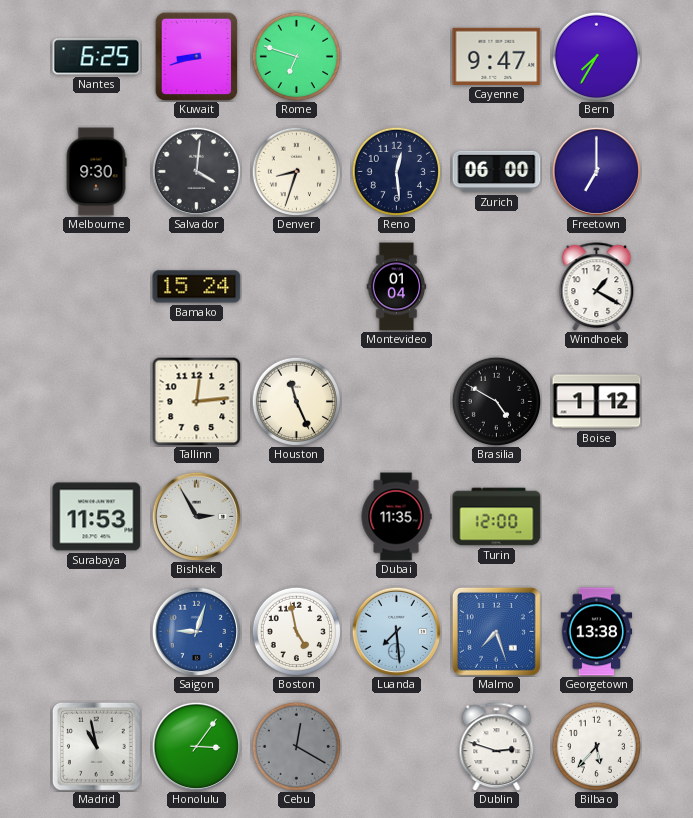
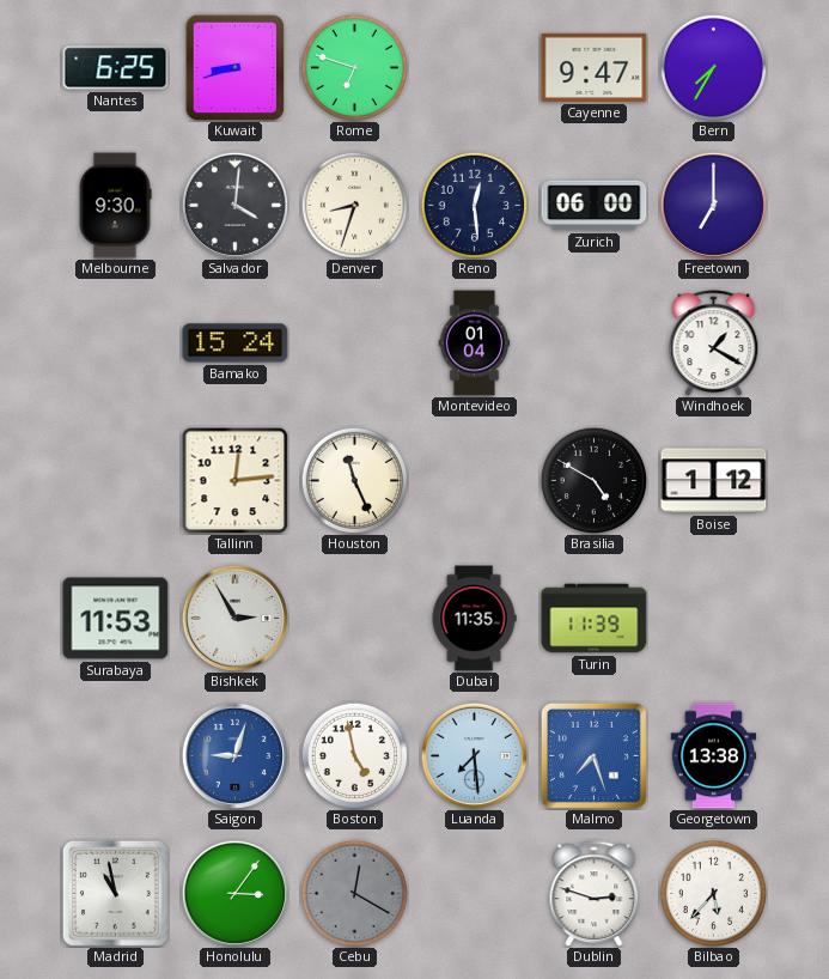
Turin: 12:00 -> 11:39
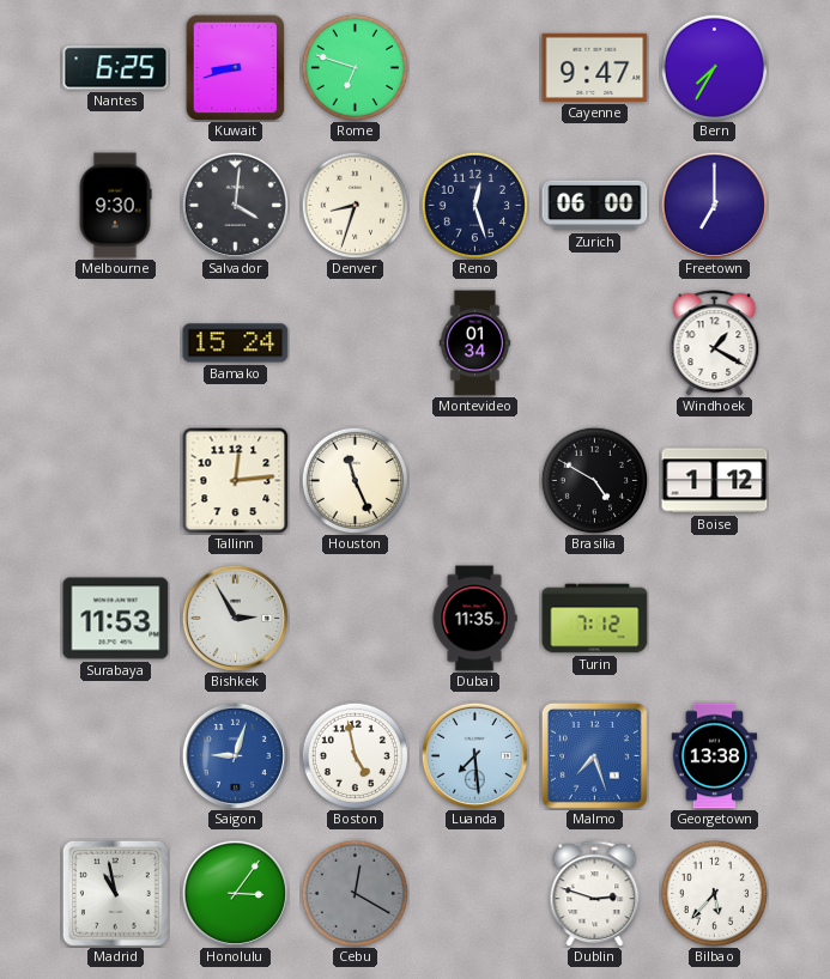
Reno: 12:29 -> 12:27
Montevideo: 01:04 -> 01:34
Turin: 11:39 -> 7:12
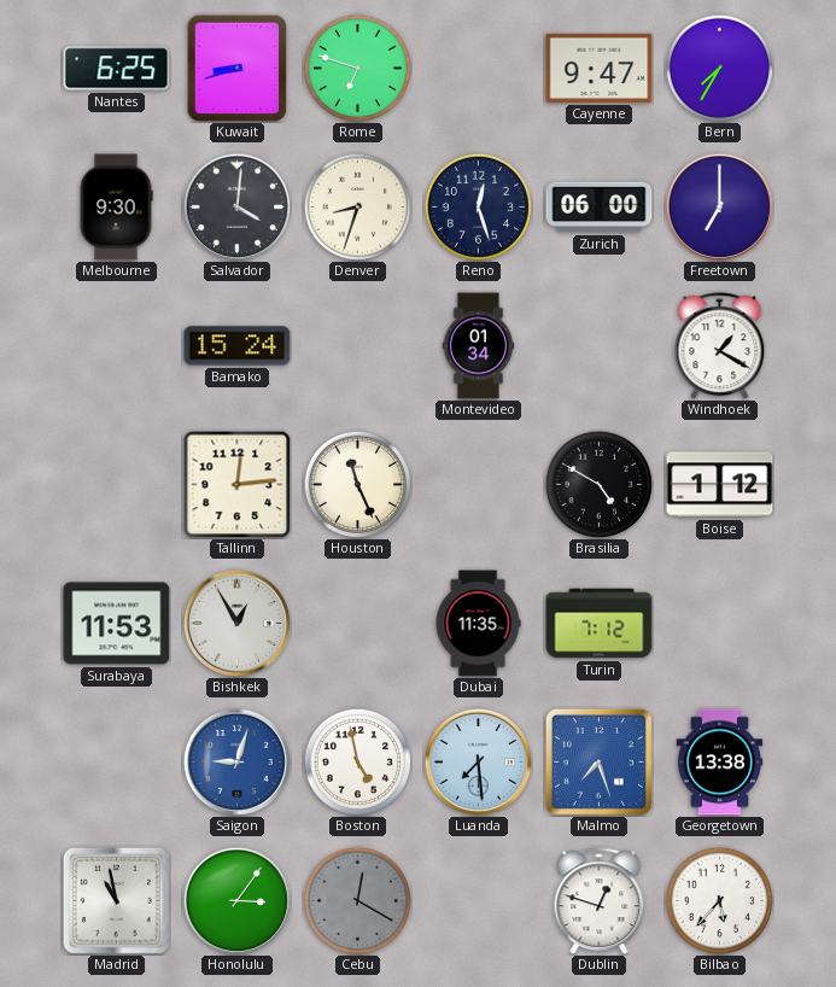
Bishkek: 2:55 -> 12:55
Dublin: 2:48 -> 12:48
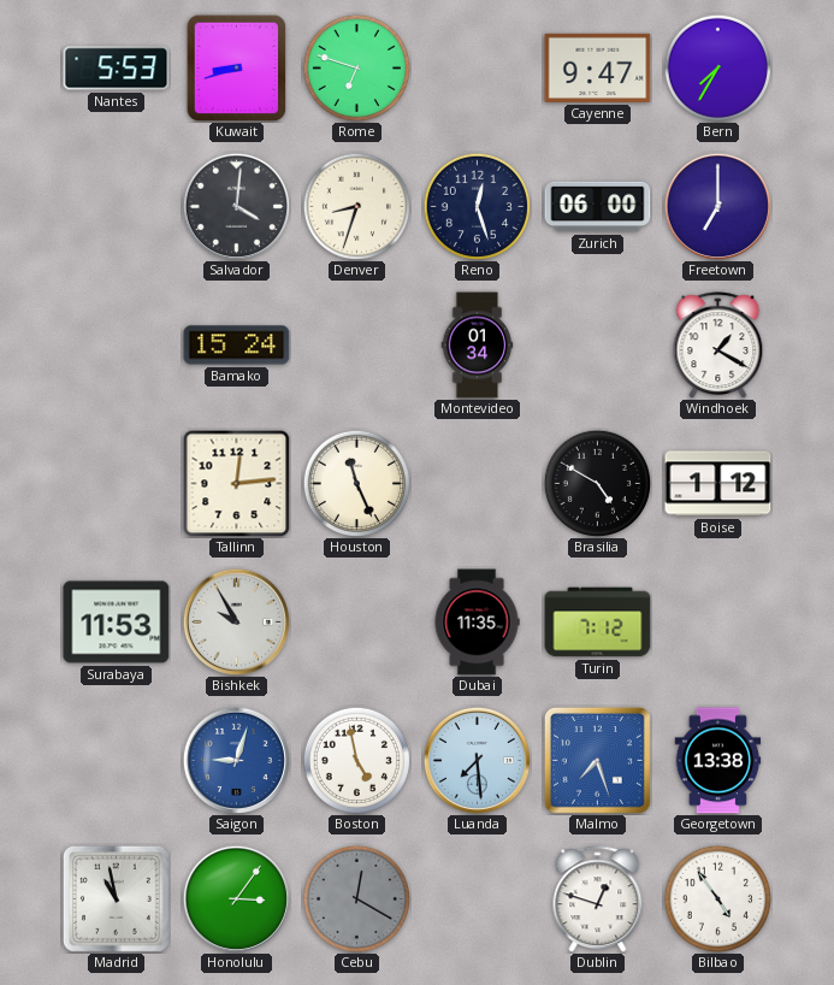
Nantes: 6:25 -> 5:53
Melbourne: 9:30 -> none
Bishkek: 12:55 -> 9:55
Bilbao: 5:37 -> 4:54
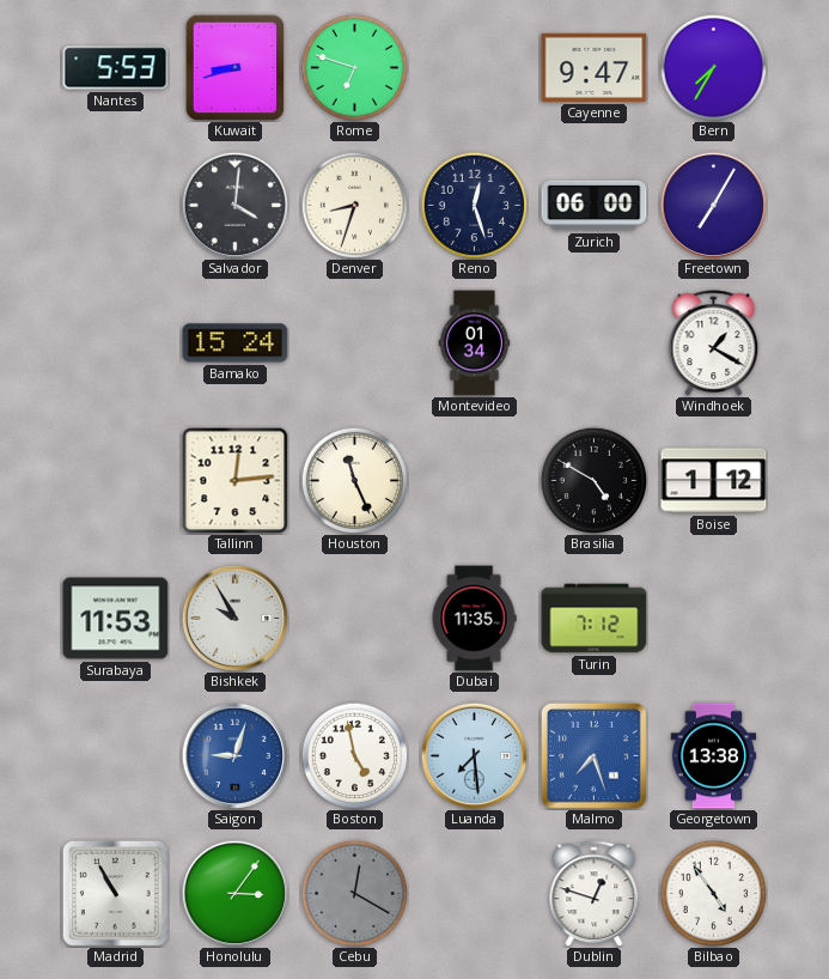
Freetown: 7:00 -> 7:05
Madrid: 10:58 -> 10:55
